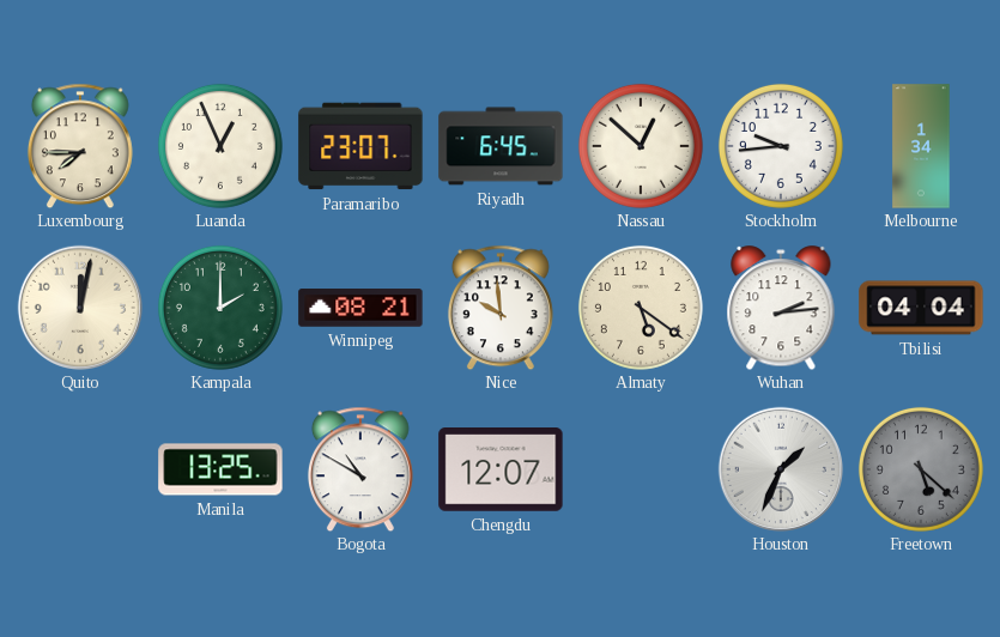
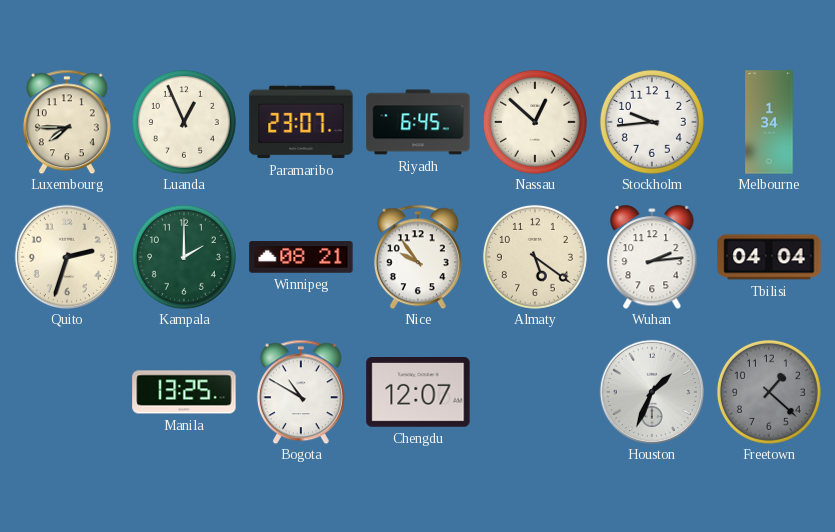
Quito: 12:02 -> 2:33
Nice: 9:59 -> 9:54
Freetown: 5:22 -> 1:22
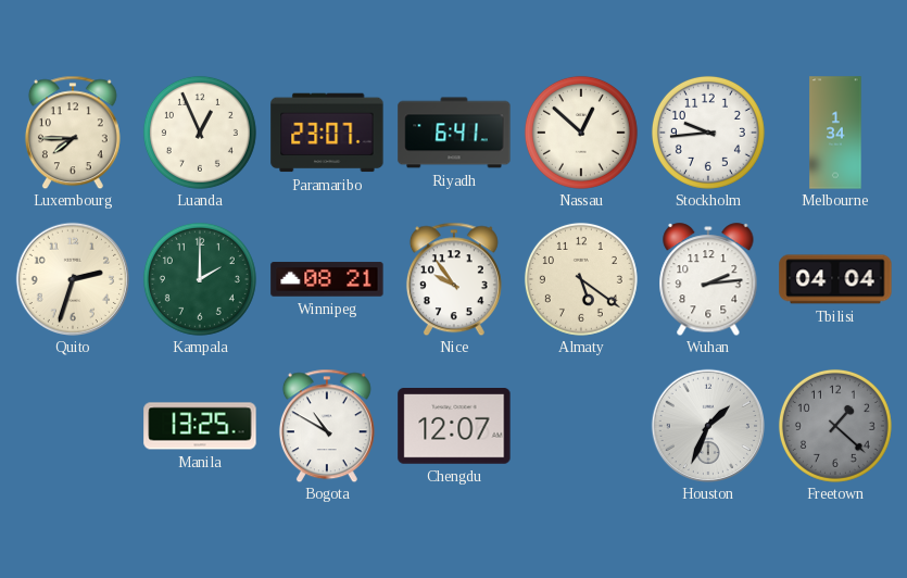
Riyadh: 6:45 -> 6:41
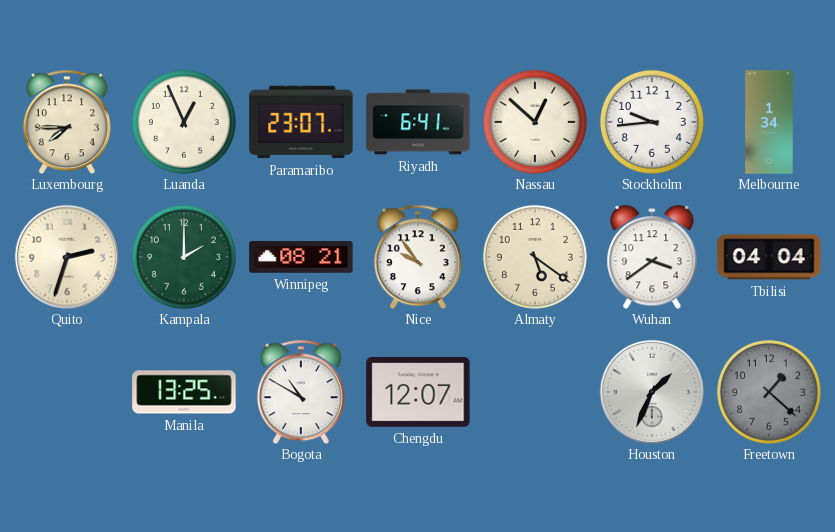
Wuhan: 2:14 -> 3:39
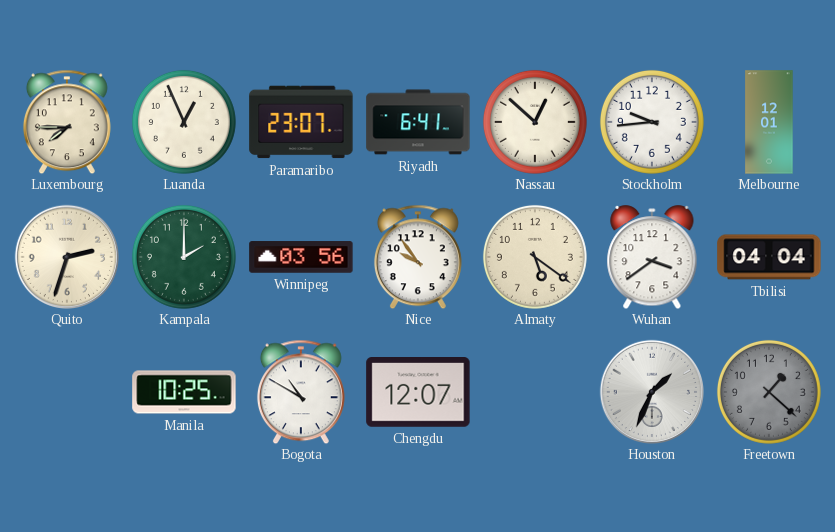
Melbourne: 1:34 -> 12:01
Winnipeg: 08:21 -> 03:56
Manila: 13:25 -> 10:25
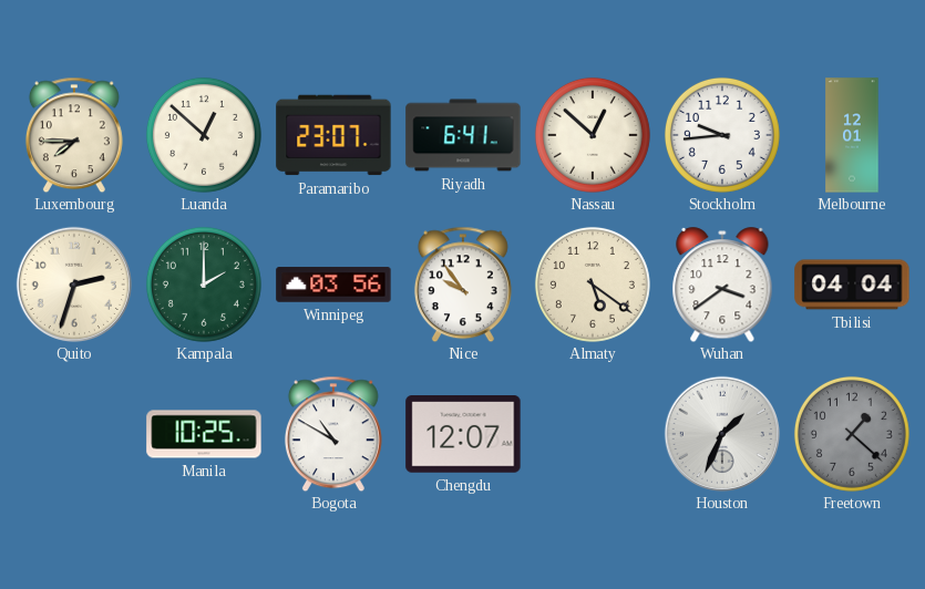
Luanda: 12:56 -> 12:52
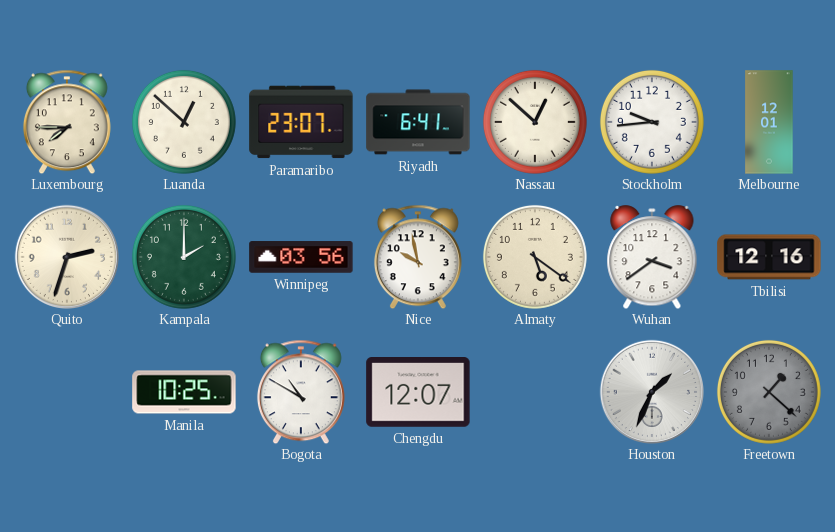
Nice: 9:54 -> 9:58
Tbilisi: 04:04 -> 12:16
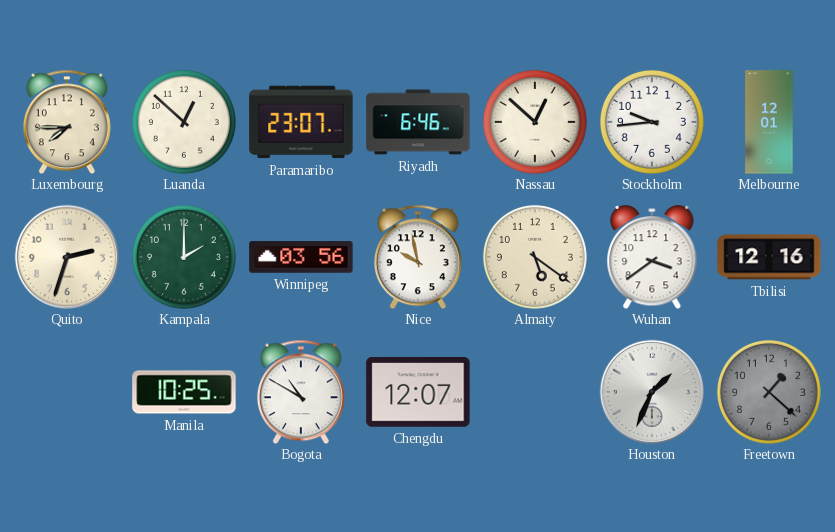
Riyadh: 6:41 -> 6:46
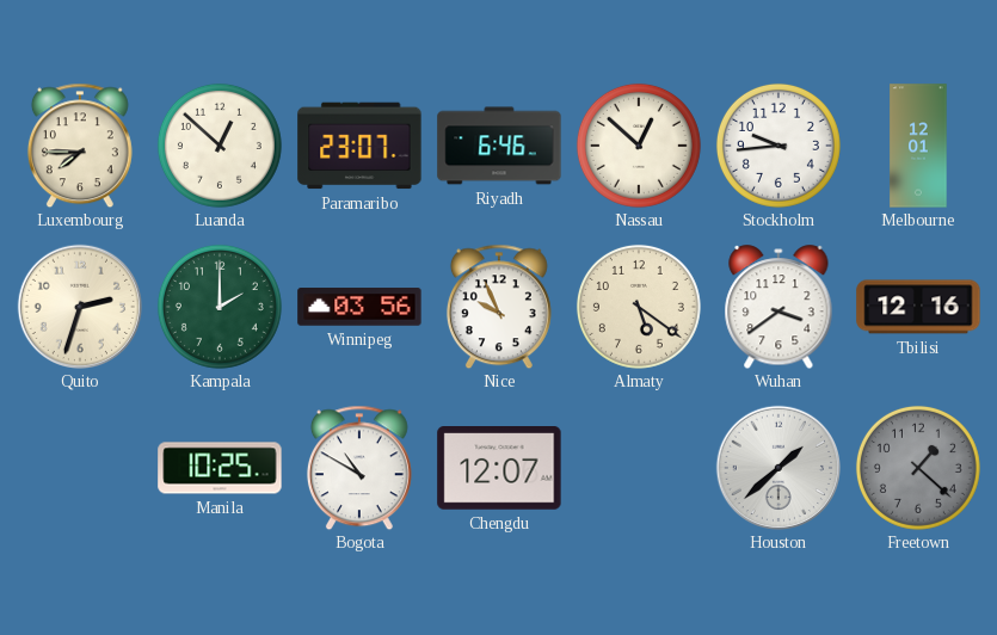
Nice: 9:58 -> 9:56
Houston: 1:34 -> 1:38
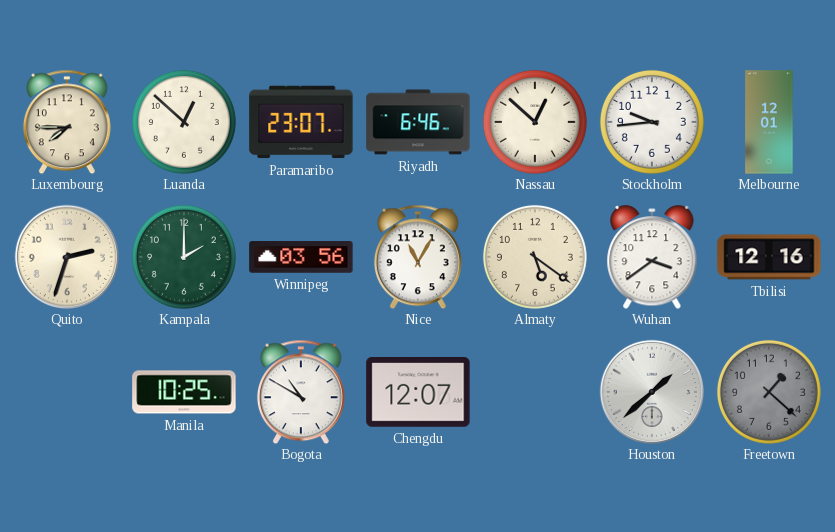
Nice: 9:56 -> 11:05
